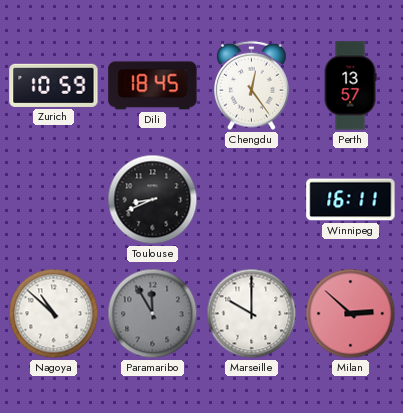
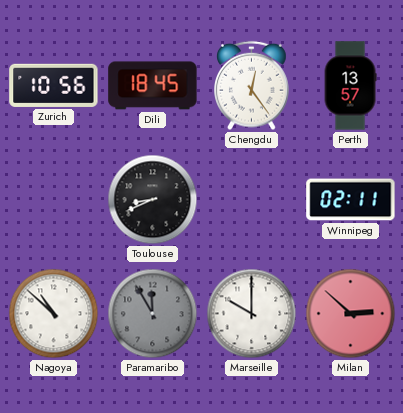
Zurich: 10:59 -> 10:56
Winnipeg: 16:11 -> 02:11
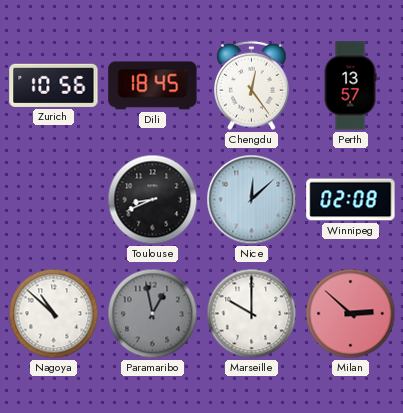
Nice: none -> 12:08
Winnipeg: 02:11 -> 02:08
Paramaribo: 11:55 -> 12:58
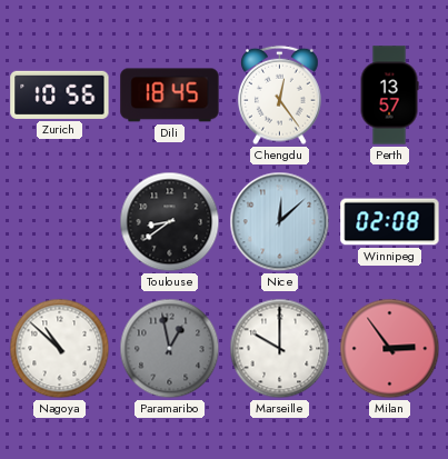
Toulouse: 8:41 -> 8:39
Milan: 2:52 -> 2:54
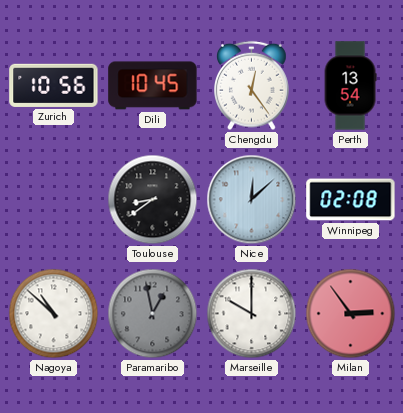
Dili: 18:45 -> 10:45
Perth: 13:57 -> 13:54
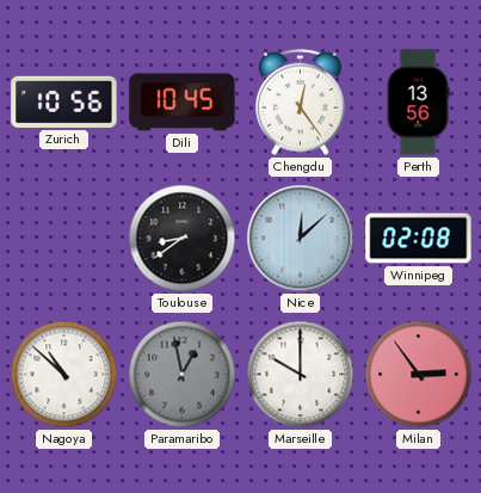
Perth: 13:54 -> 13:56
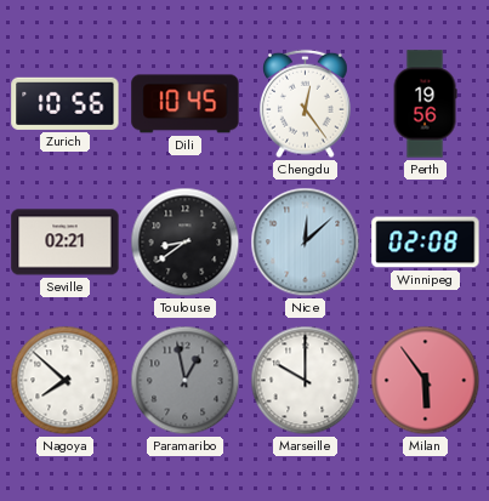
Perth: 13:56 -> 19:56
Seville: none -> 02:21
Nagoya: 10:52 -> 7:52
Milan: 2:54 -> 5:54
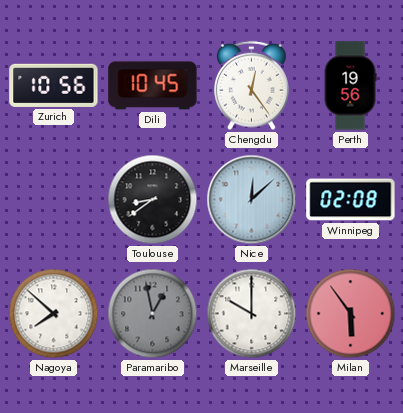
Seville: 02:21 -> none
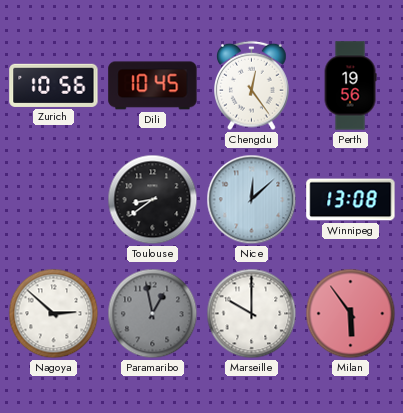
Winnipeg: 02:08 -> 13:08
Nagoya: 7:52 -> 2:52
